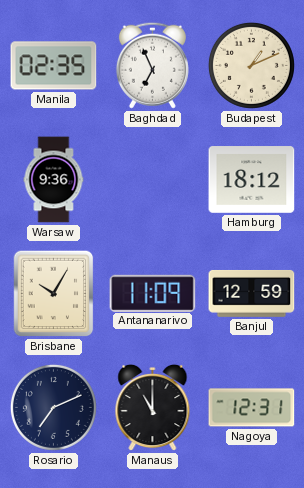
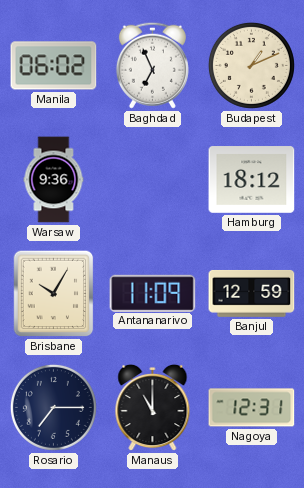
Manila: 02:35 -> 06:02
Rosario: 7:11 -> 7:15
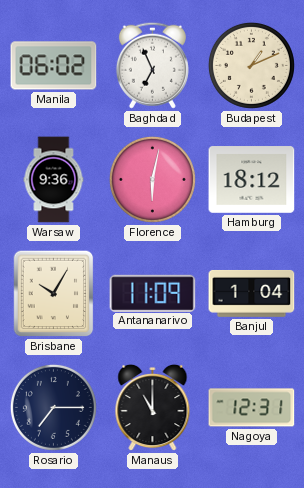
Florence: none -> 6:02
Banjul: 12:59 -> 1:04
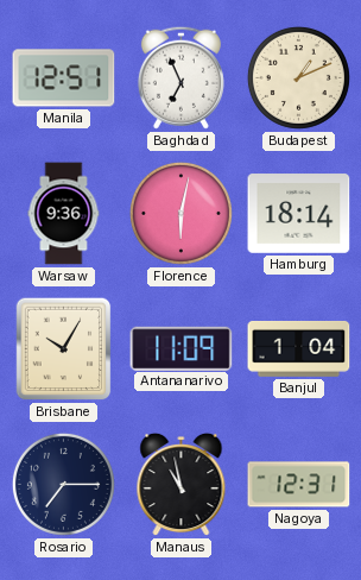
Manila: 06:02 -> 12:51
Hamburg: 18:12 -> 18:14
Manaus: 11:00 -> 10:58
